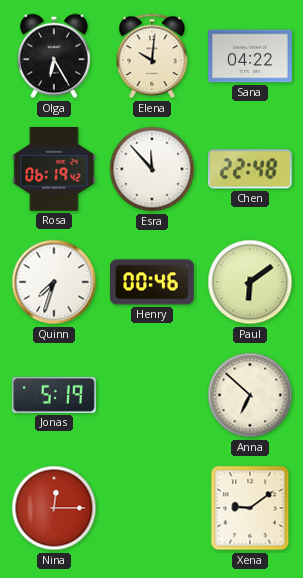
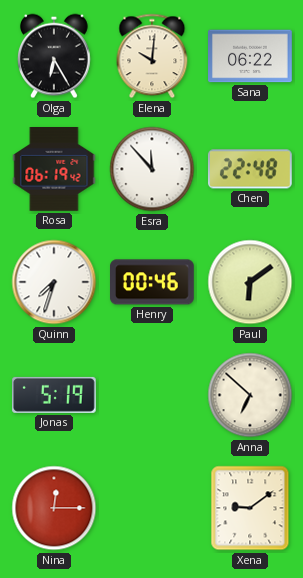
Sana: 04:22 -> 06:22
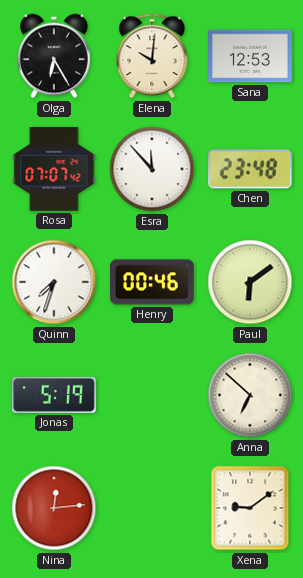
Sana: 06:22 -> 12:53
Rosa: 06:19 -> 07:07
Chen: 22:48 -> 23:48
Nina: 12:15 -> 12:14
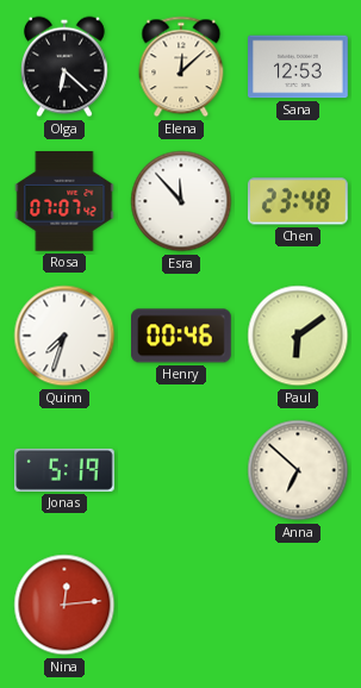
Olga: 6:25 -> 6:22
Elena: 10:01 -> 12:08
Xena: 9:09 -> none
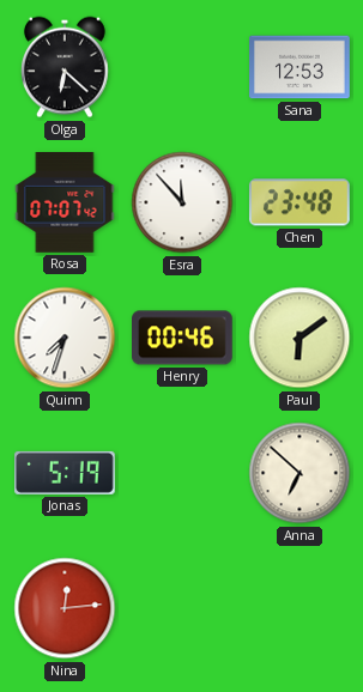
Elena: 12:08 -> none
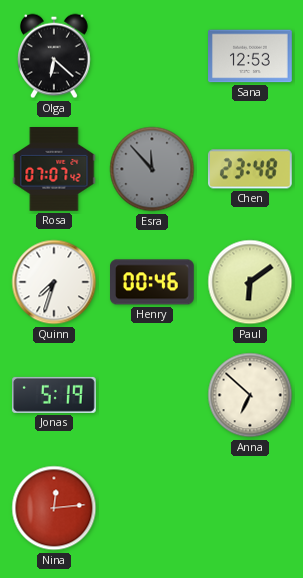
Esra dial: white -> grey
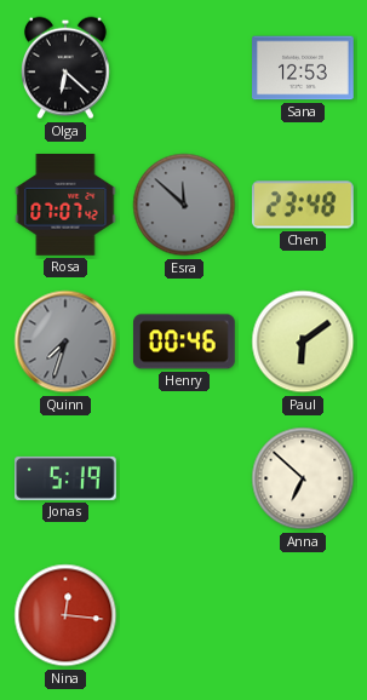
Esra: 11:53 -> 11:52
Quinn dial: white -> grey
Nina: 12:14 -> 12:16
